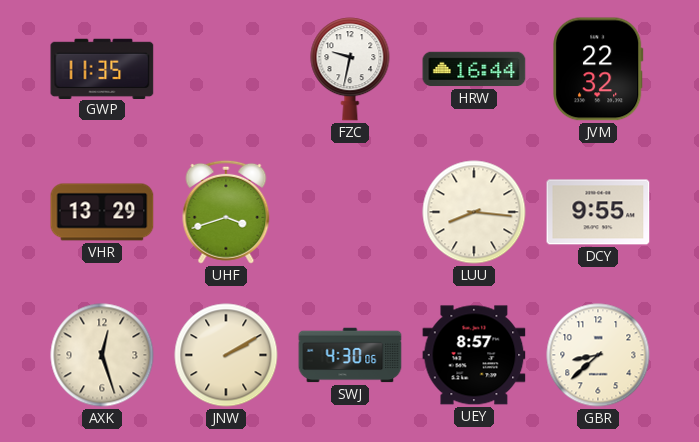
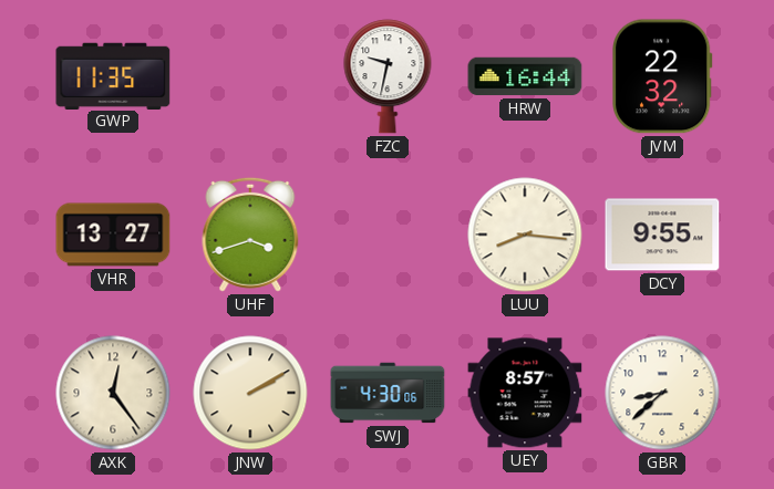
VHR: 13:29 -> 13:27
AXK: 12:27 -> 12:24
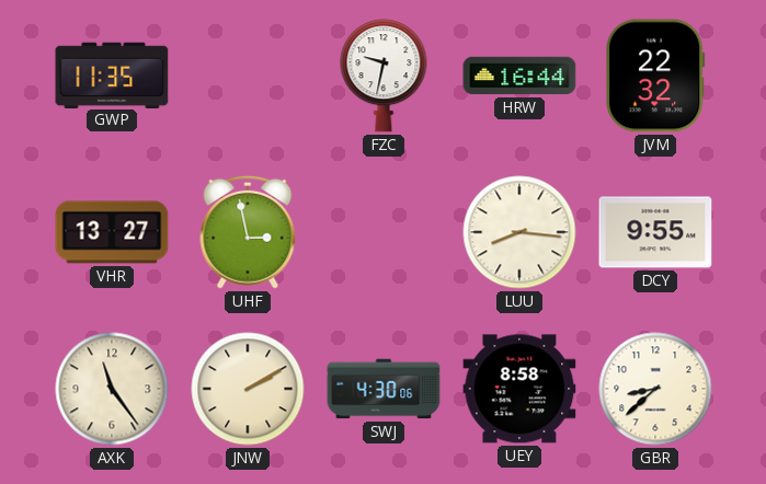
UHF: 3:42 -> 2:58
AXK: 12:24 -> 11:24
UEY: 8:57 -> 8:58
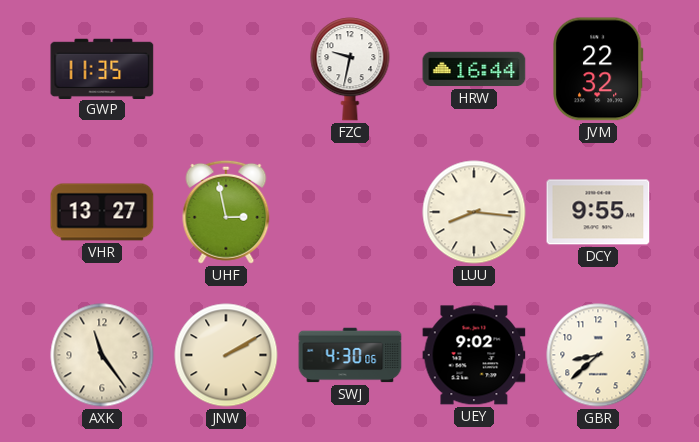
UEY: 8:58 -> 9:02
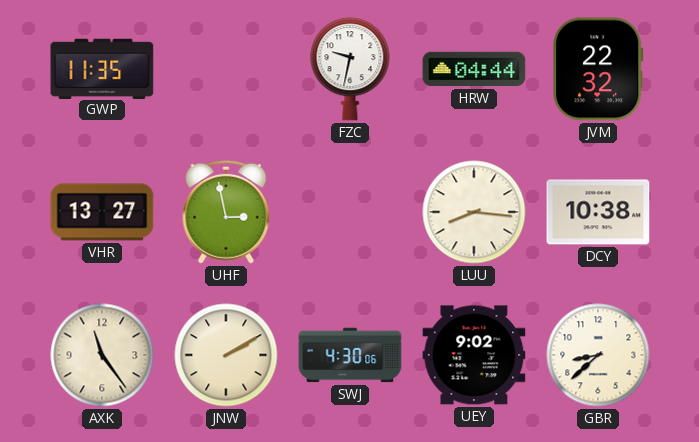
HRW: 16:44 -> 04:44
DCY: 9:55 -> 10:38
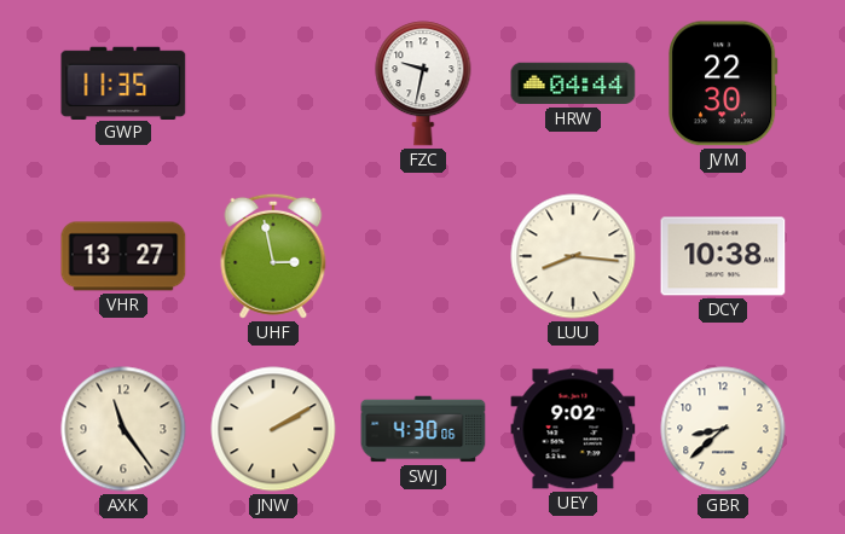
JVM: 22:32 -> 22:30
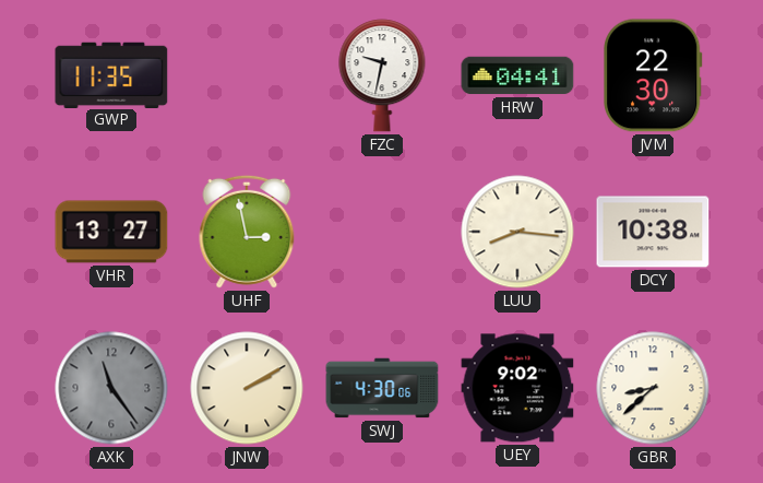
HRW: 04:44 -> 04:41
AXK dial: cream -> grey
